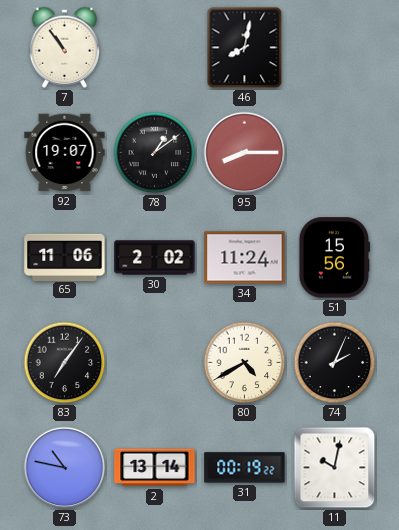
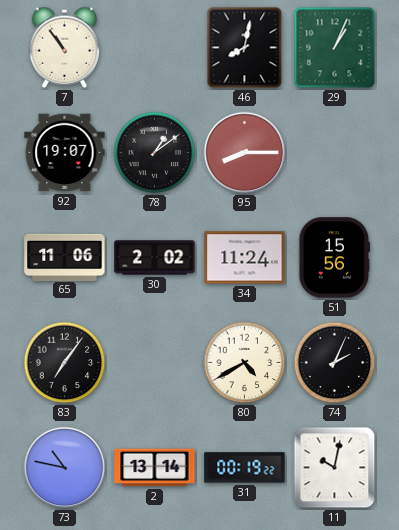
29: none -> 1:04
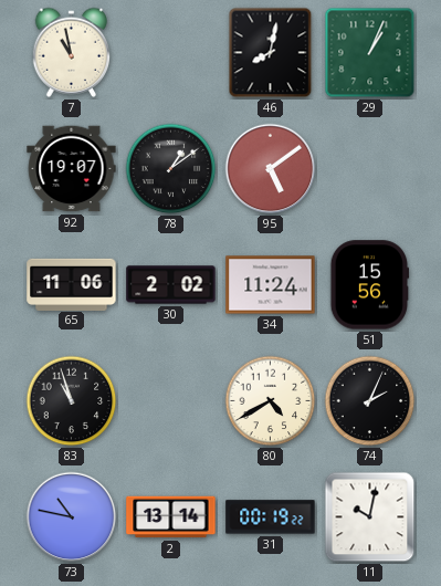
7: 10:54 -> 10:58
95: 8:15 -> 5:09
83: 7:06 -> 10:57
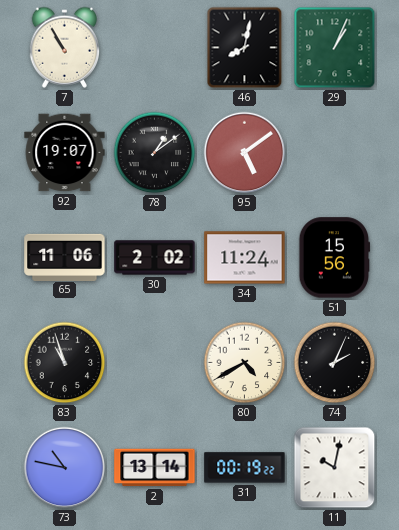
7: 10:58 -> 10:55
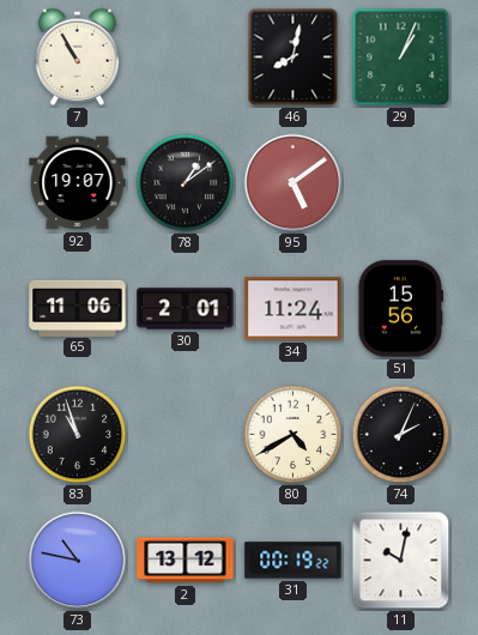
30: 2:02 -> 2:01
2: 13:14 -> 13:12
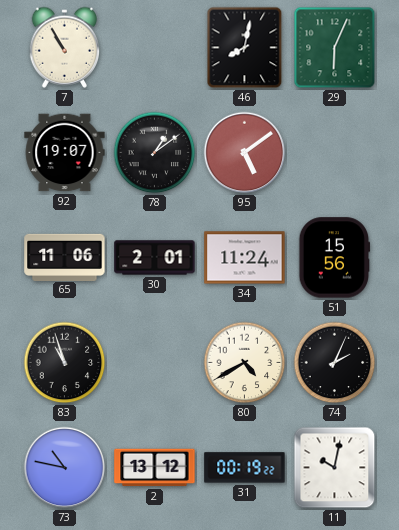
29: 1:04 -> 6:04
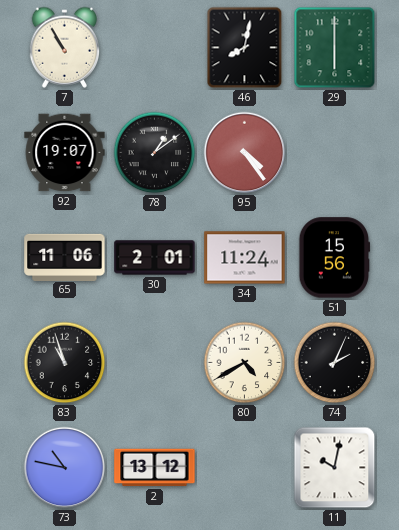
29: 6:04 -> 6:00
95: 5:09 -> 4:24
31: 00:19 -> none
